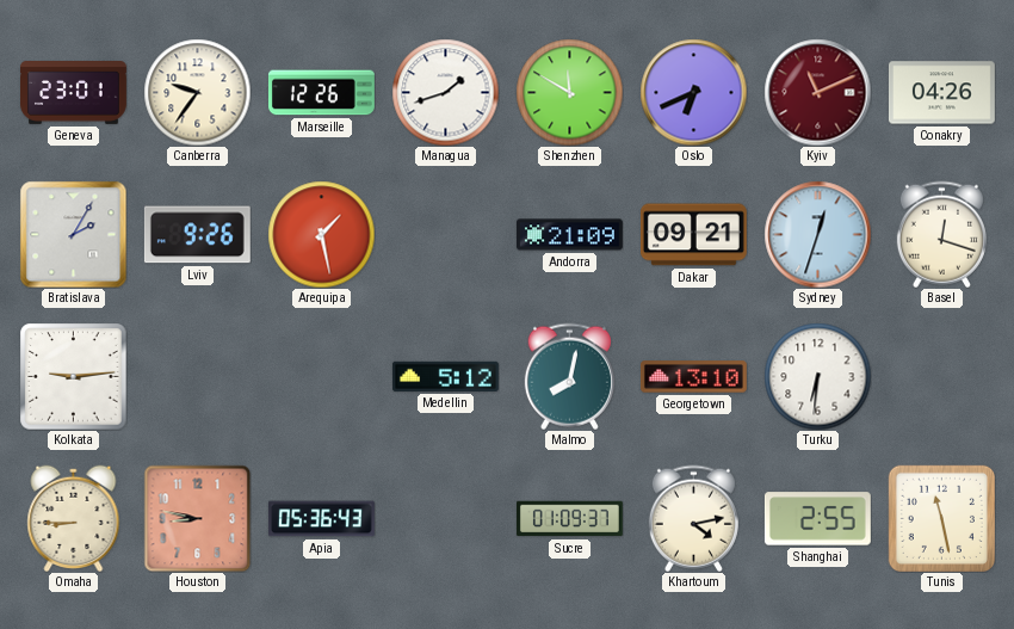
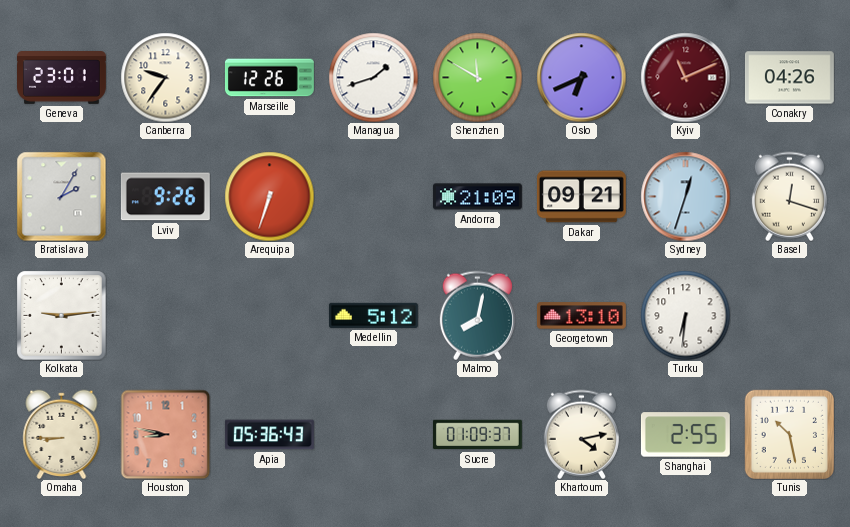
Arequipa: 1:28 -> 6:33
Tunis: 11:28 -> 10:28
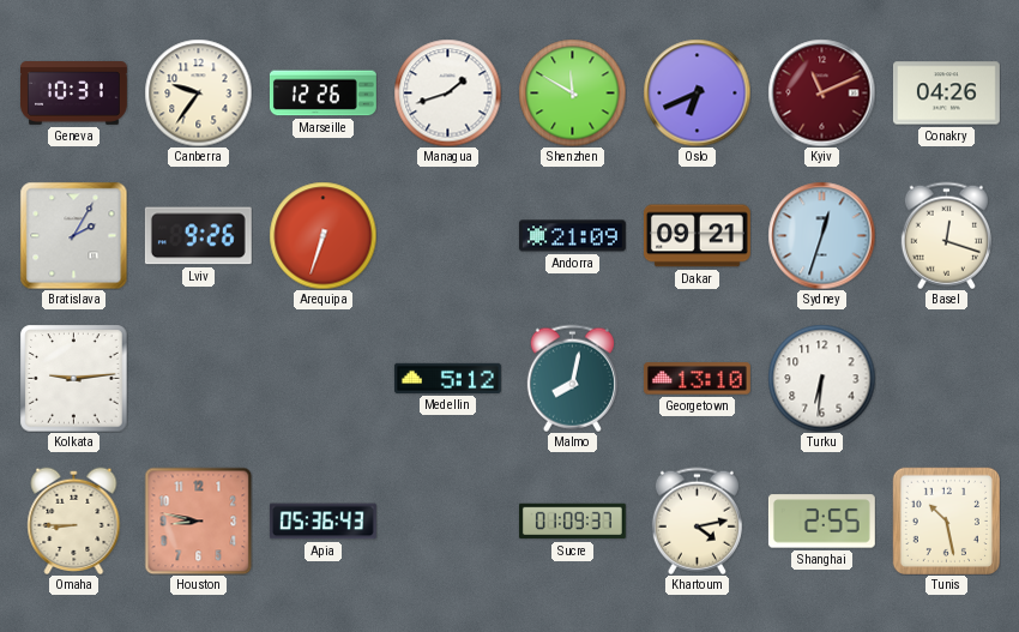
Geneva: 23:01 -> 10:31
